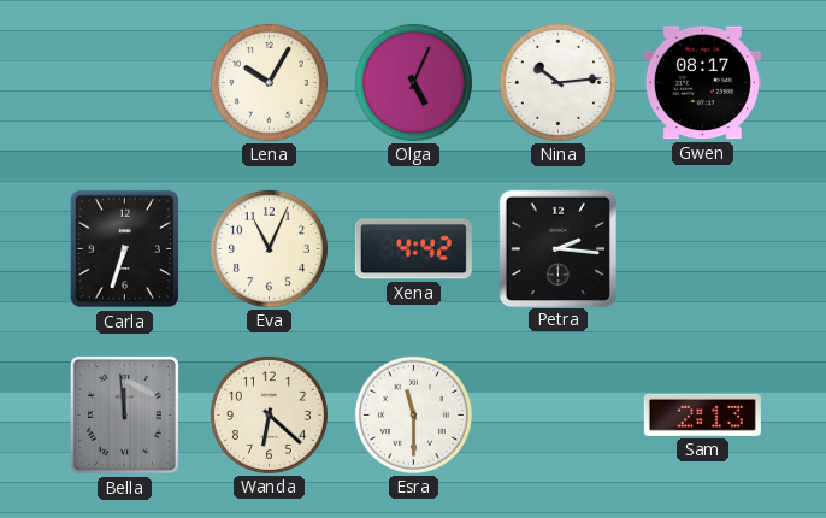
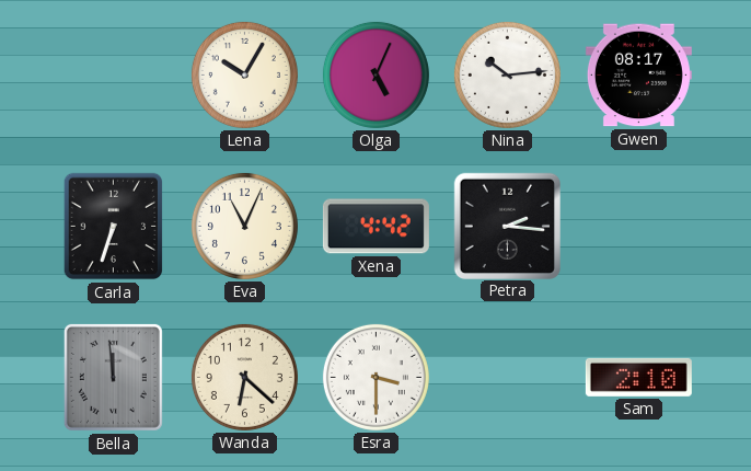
Esra: 11:30 -> 3:30
Sam: 2:13 -> 2:10
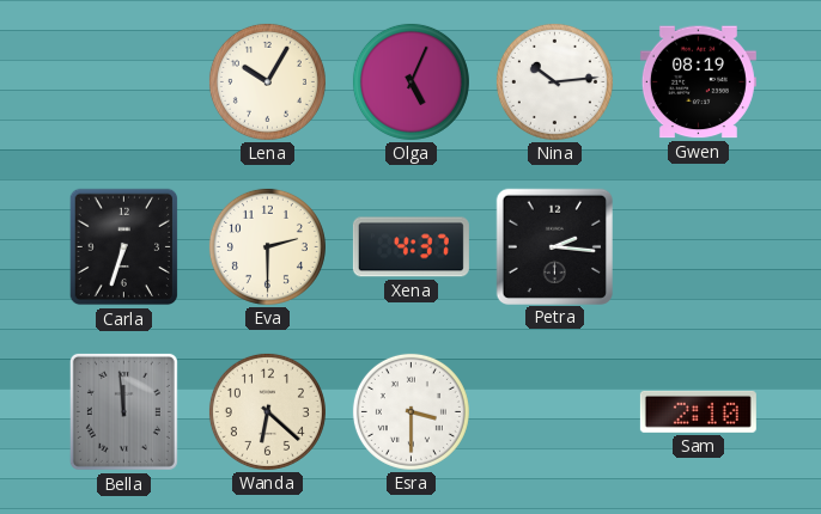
Gwen: 08:17 -> 08:19
Eva: 11:04 -> 2:30
Xena: 4:42 -> 4:37
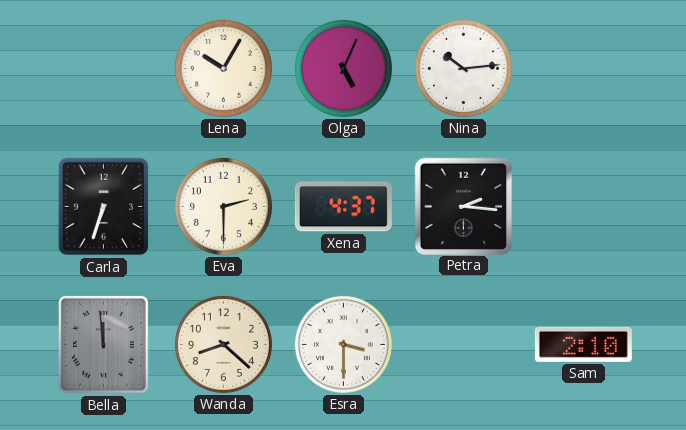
Gwen: 08:19 -> none
Wanda: 6:22 -> 8:22
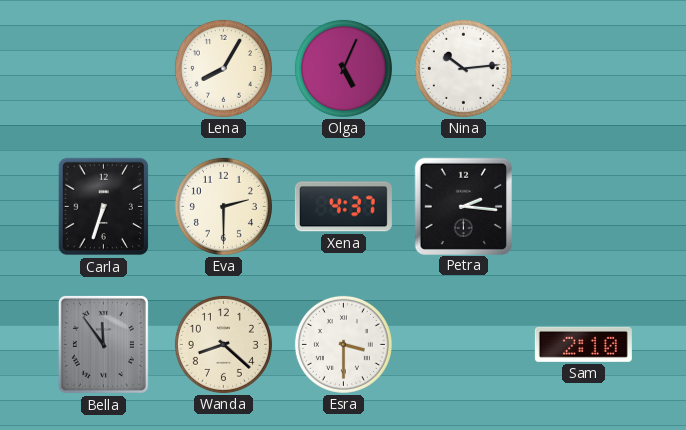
Lena: 10:05 -> 8:05
Bella: 11:59 -> 11:54
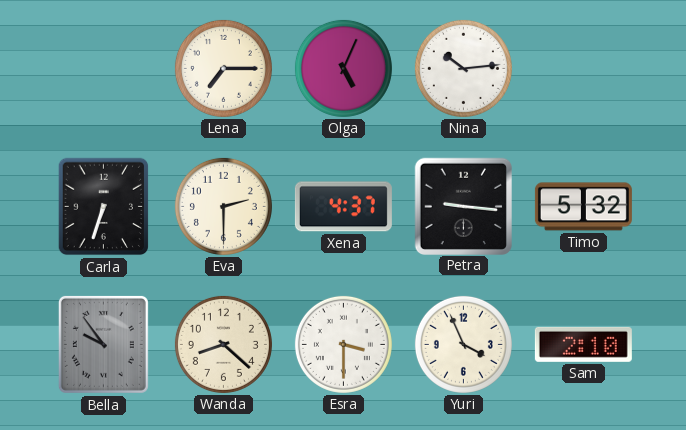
Lena: 8:05 -> 7:15
Petra: 2:16 -> 9:16
Timo: none -> 5:32
Bella: 11:54 -> 9:54
Yuri: none -> 3:56
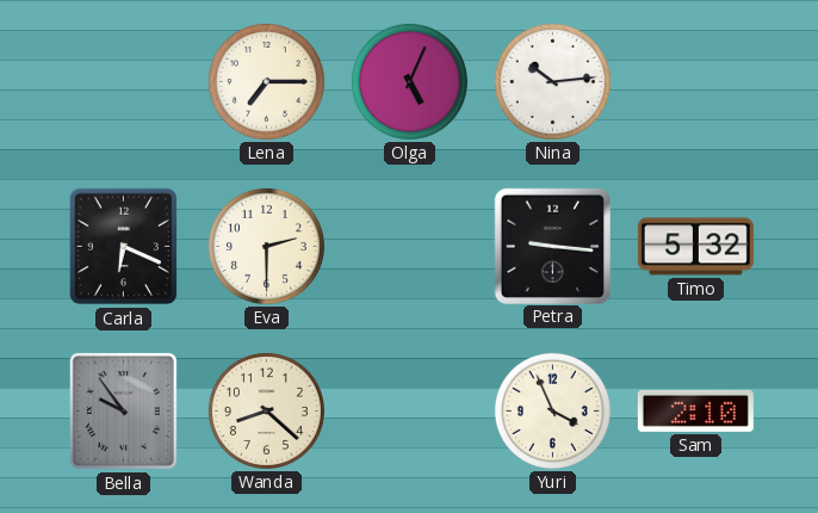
Carla: 6:33 -> 6:19
Xena: 4:37 -> none
Esra: 3:30 -> none
